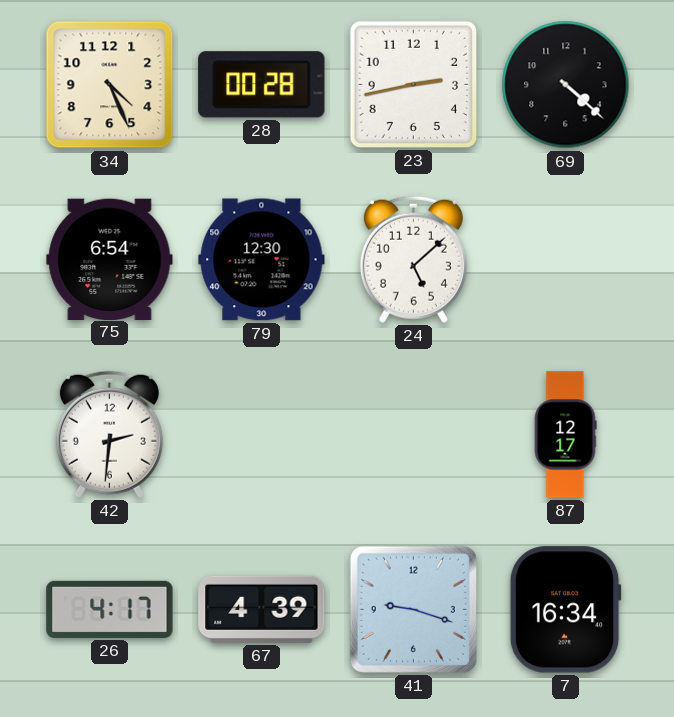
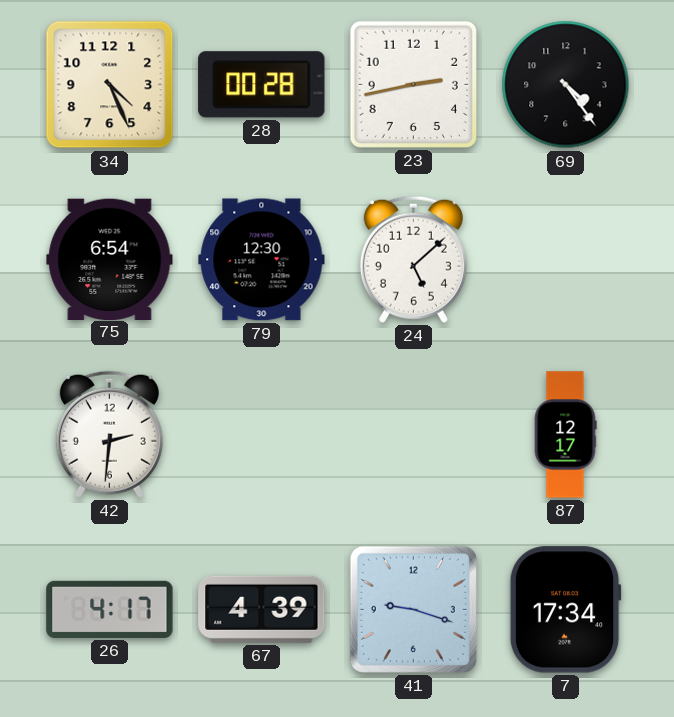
69: 4:22 -> 4:24
7: 16:34 -> 17:34
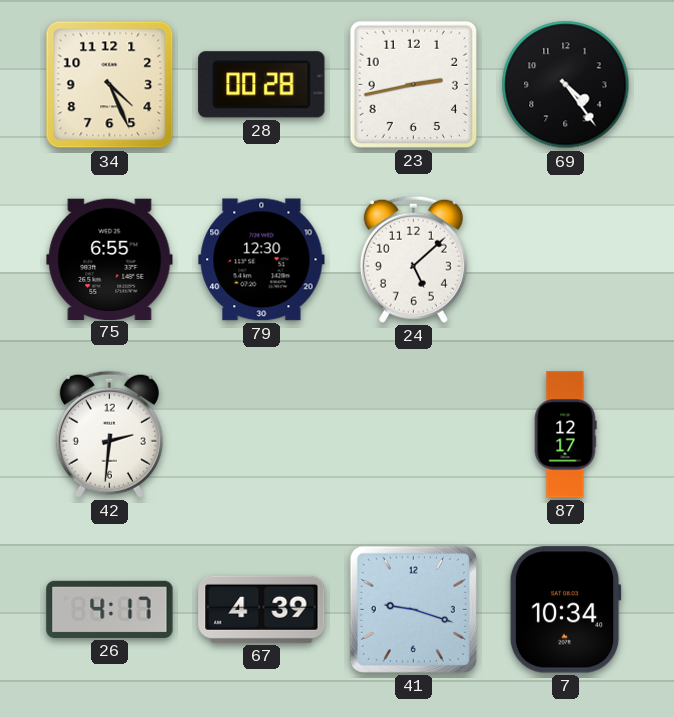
75: 6:54 -> 6:55
7: 17:34 -> 10:34
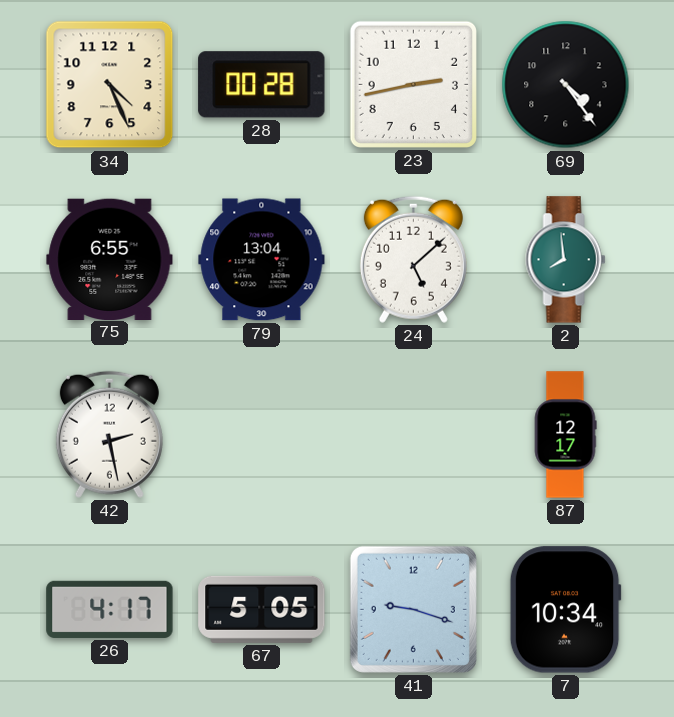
79: 12:30 -> 13:04
2: none -> 7:59
42: 2:31 -> 2:28
67: 4:39 -> 5:05
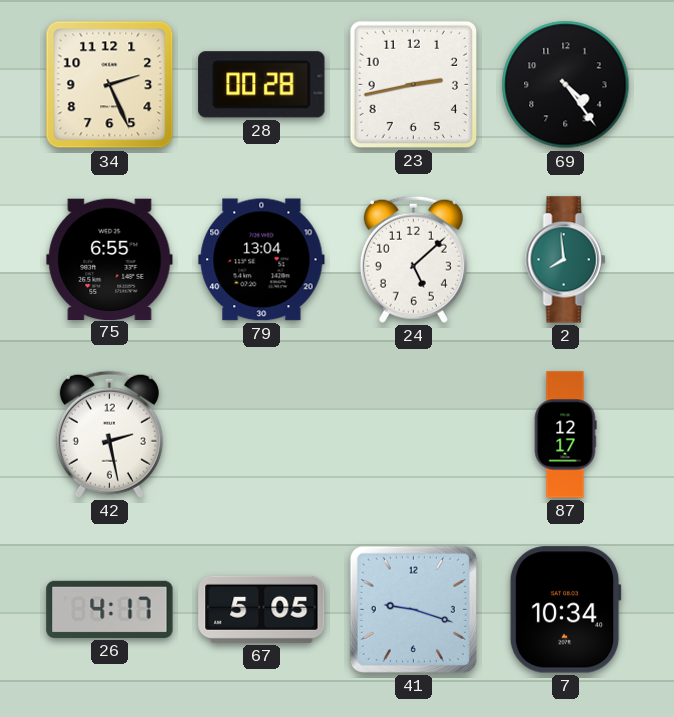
34: 4:26 -> 2:26
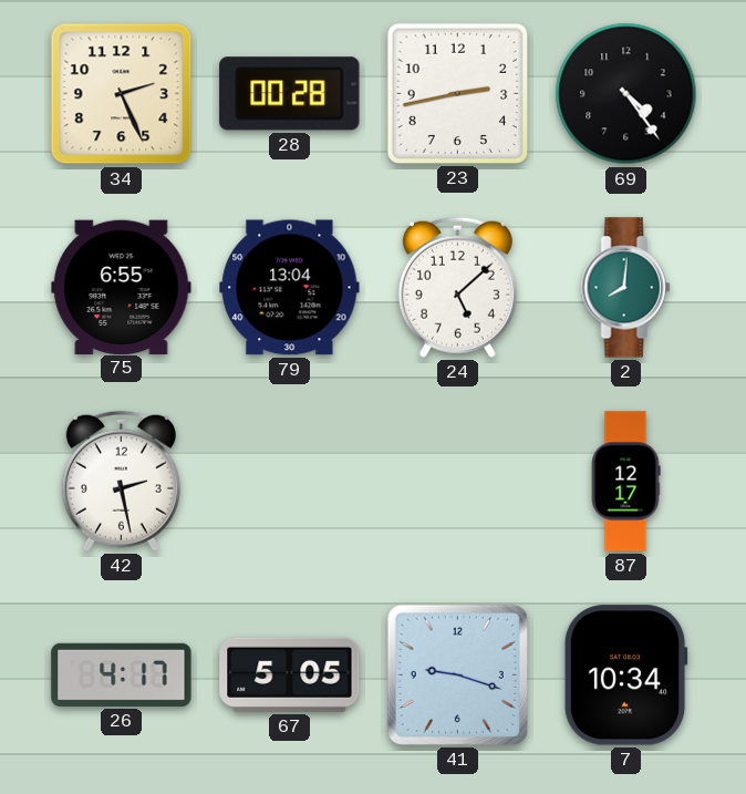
2: 7:59 -> 8:01
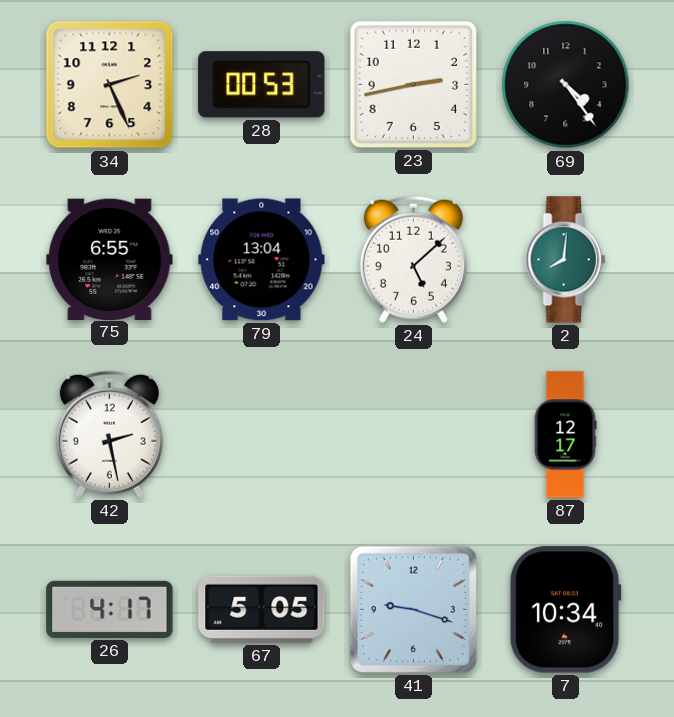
28: 00:28 -> 00:53
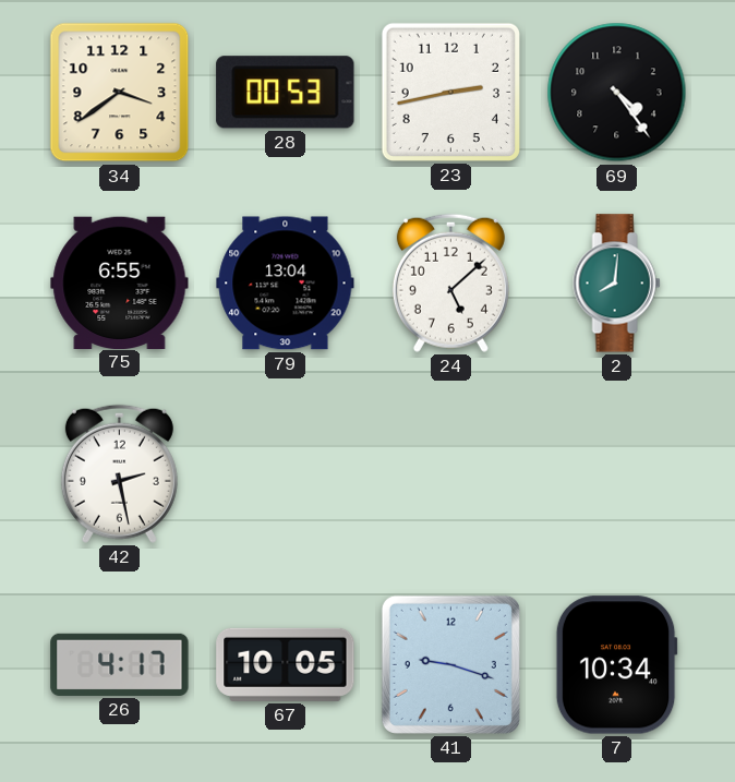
34: 2:26 -> 3:39
87: 12:17 -> none
67: 5:05 -> 10:05
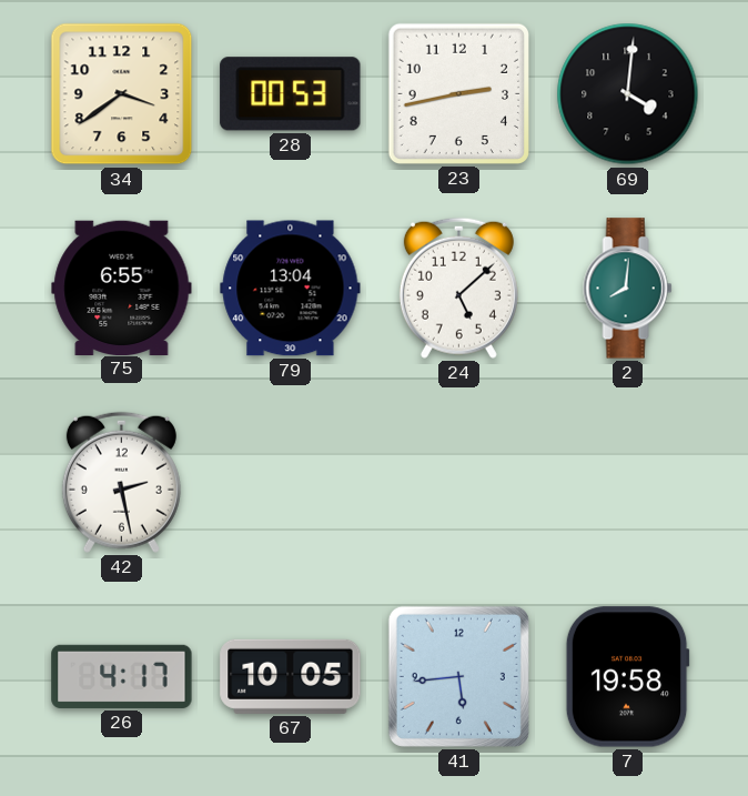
69: 4:24 -> 4:01
41: 9:18 -> 5:44
7: 10:34 -> 19:58
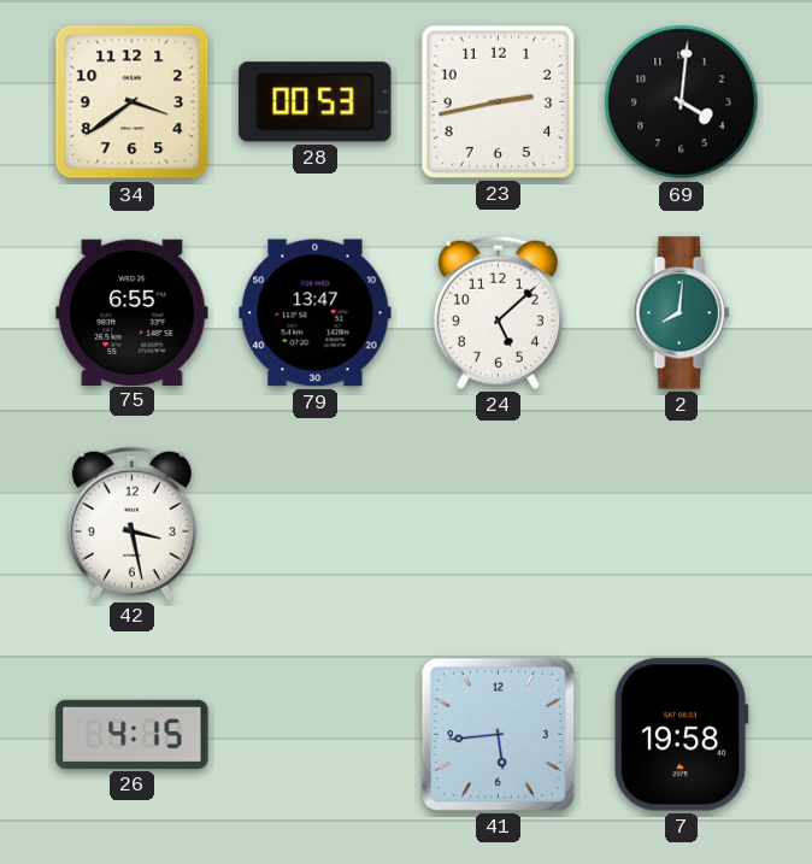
79: 13:04 -> 13:47
42: 2:28 -> 3:28
26: 4:17 -> 4:15
67: 10:05 -> none
